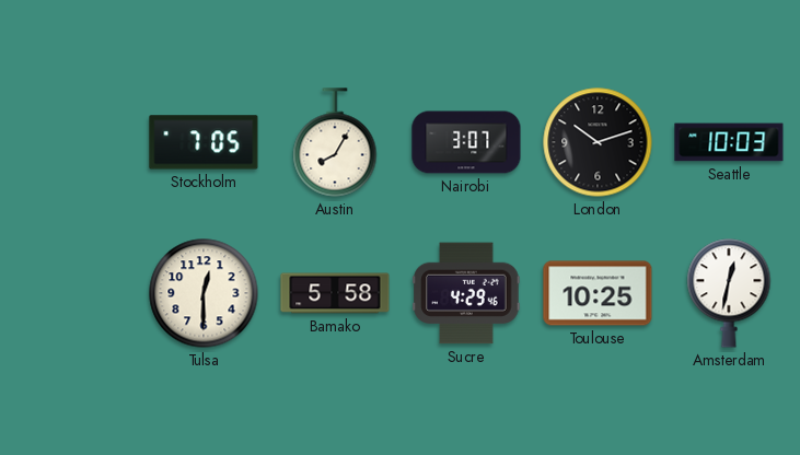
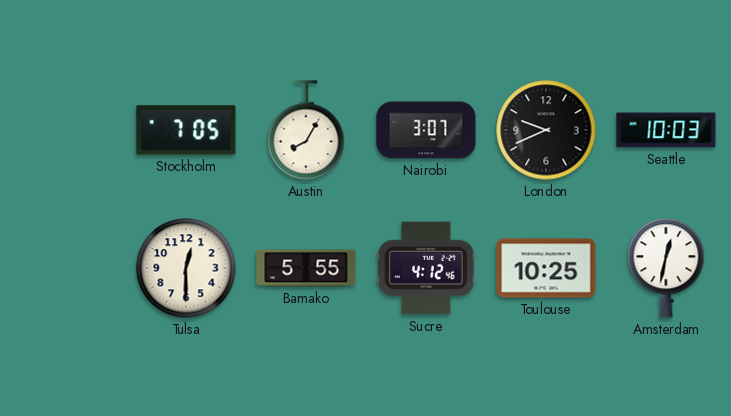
London: 10:12 -> 9:41
Bamako: 5:58 -> 5:55
Sucre: 4:29 -> 4:12
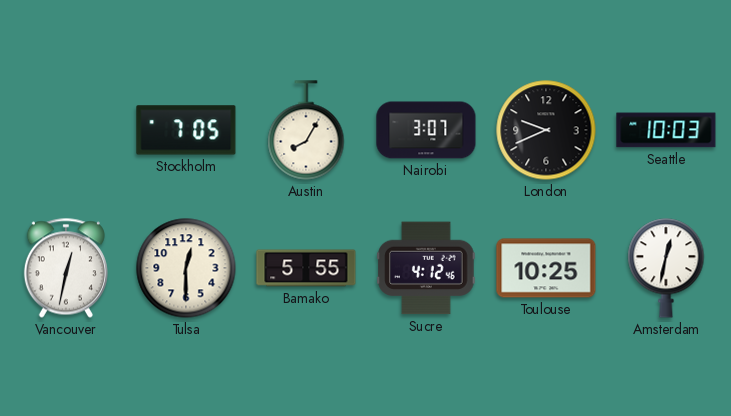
Vancouver: none -> 12:32
